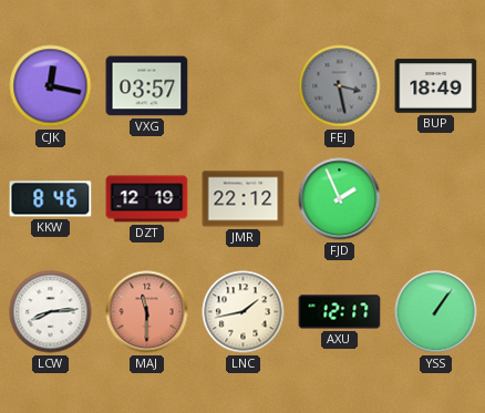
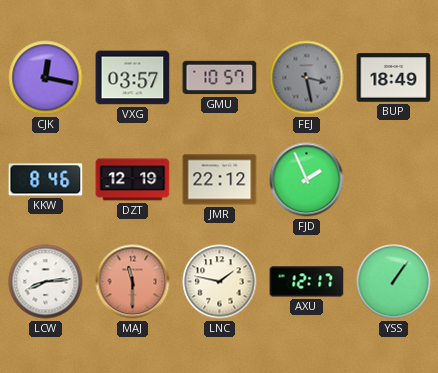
GMU: none -> 10:57
LNC: 1:43 -> 1:47
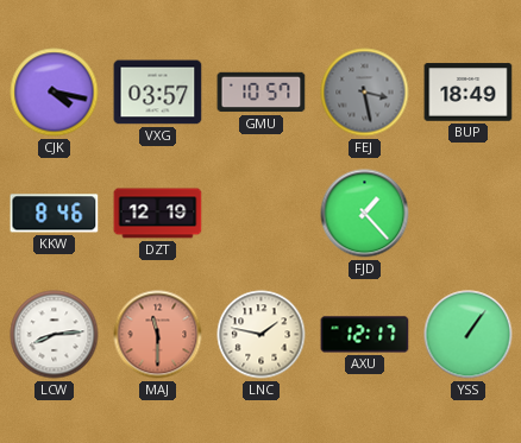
CJK: 12:17 -> 4:17
JMR: 22:12 -> none
FJD: 1:56 -> 1:23
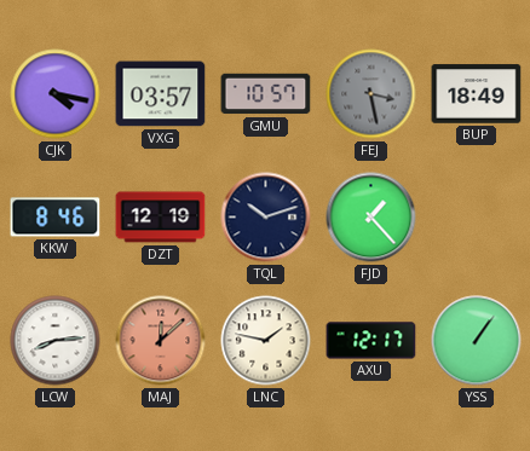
TQL: none -> 10:12
MAJ: 11:30 -> 12:08
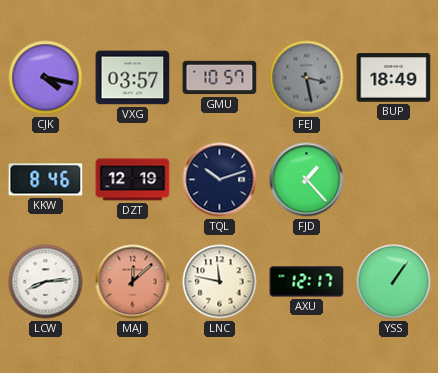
LNC: 1:47 -> 11:47
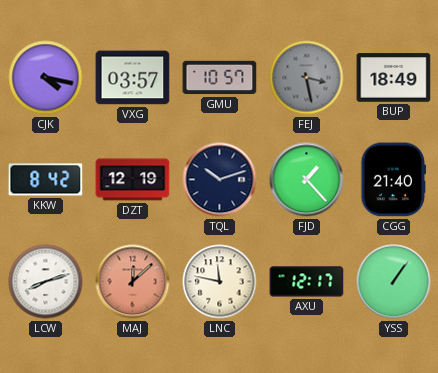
KKW: 8:46 -> 8:42
CGG: none -> 21:40
LCW: 8:14 -> 8:12
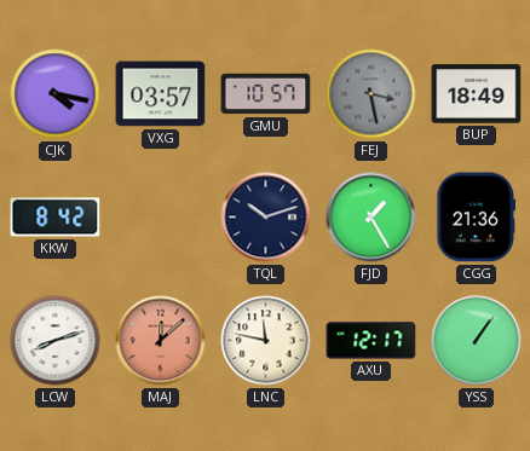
DZT: 12:19 -> none
FJD: 1:23 -> 1:25
CGG: 21:40 -> 21:36
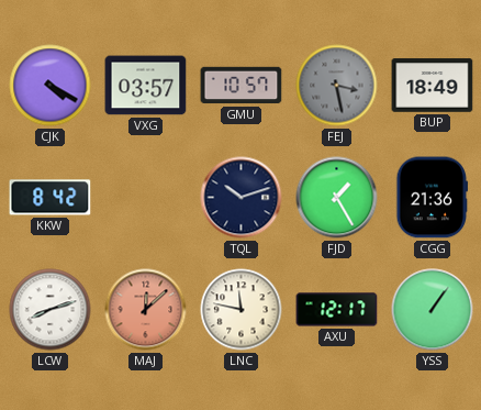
CJK: 4:17 -> 4:20
